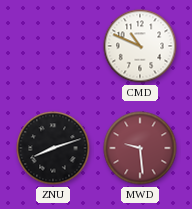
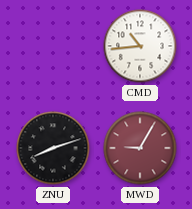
CMD: 10:49 -> 10:44
MWD: 9:29 -> 9:05
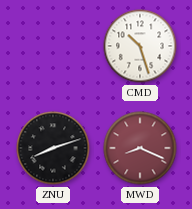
CMD: 10:44 -> 10:27
MWD: 9:05 -> 8:19
